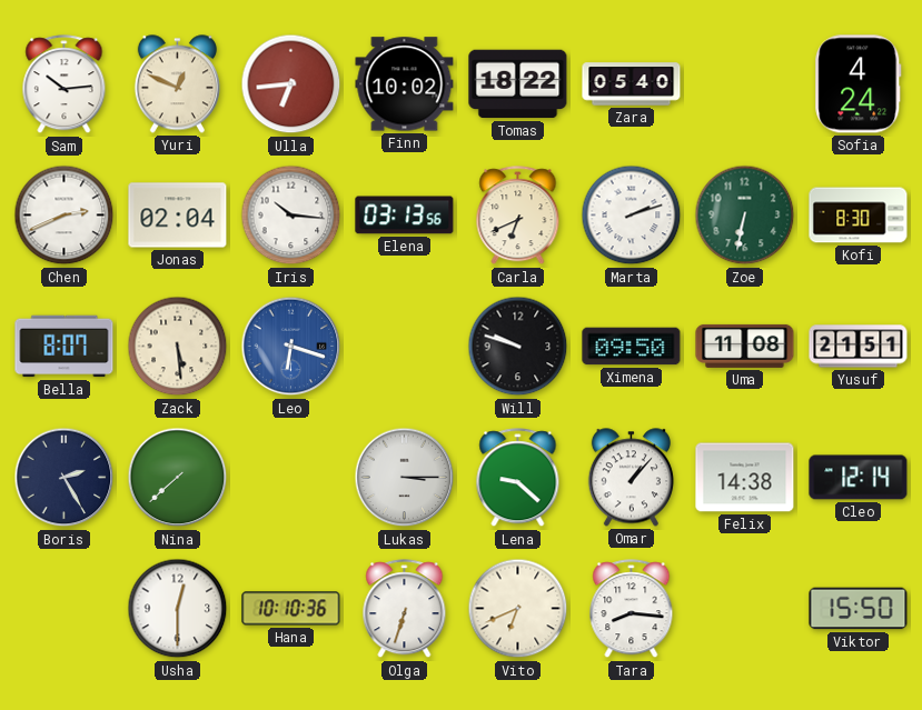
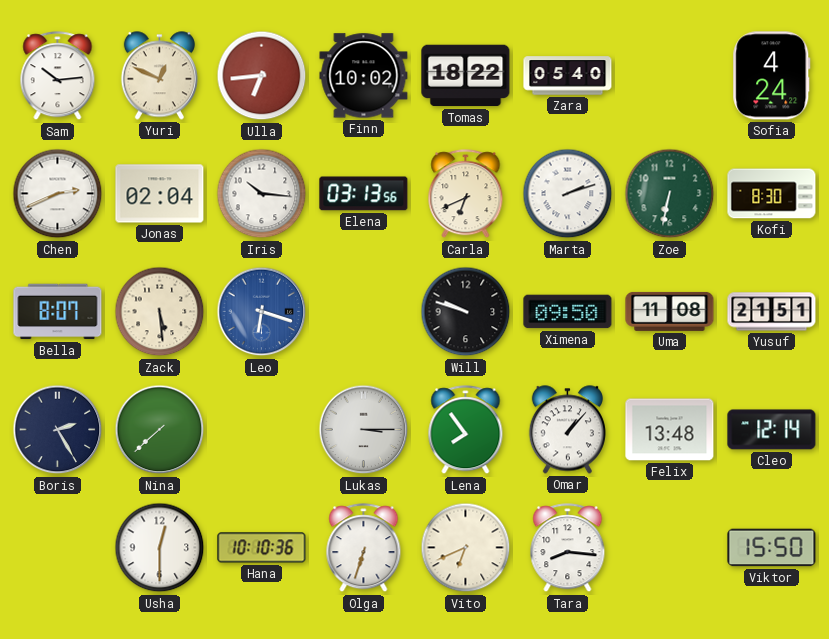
Lena: 9:22 -> 7:54
Felix: 14:38 -> 13:48
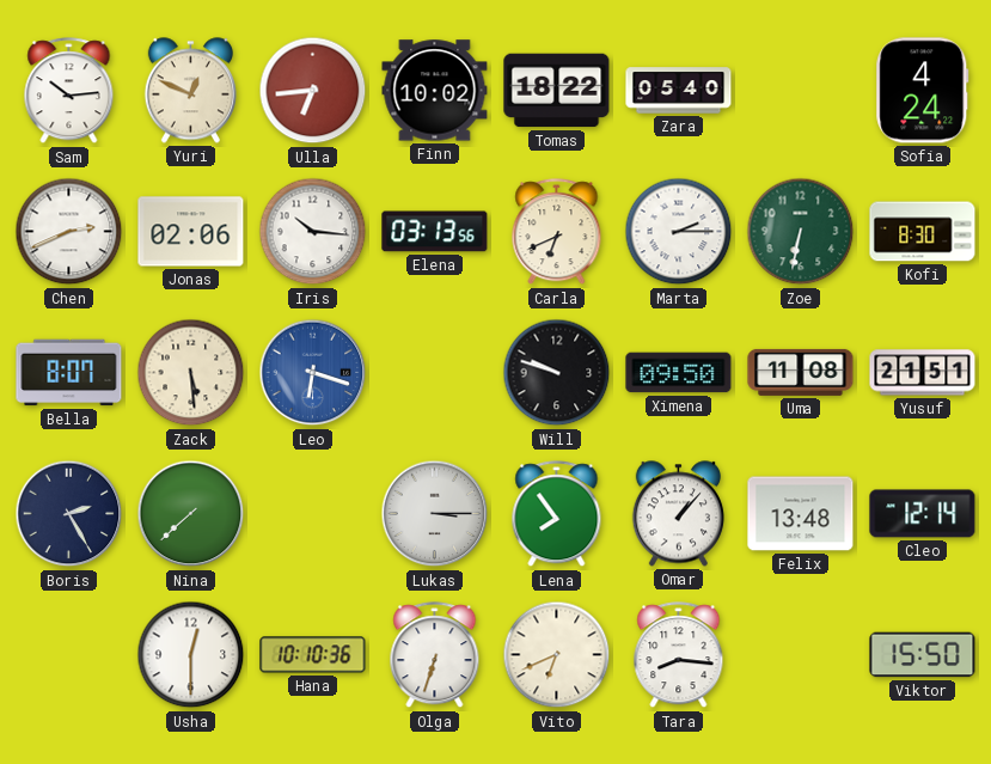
Jonas: 02:04 -> 02:06
Marta: 2:12 -> 2:15
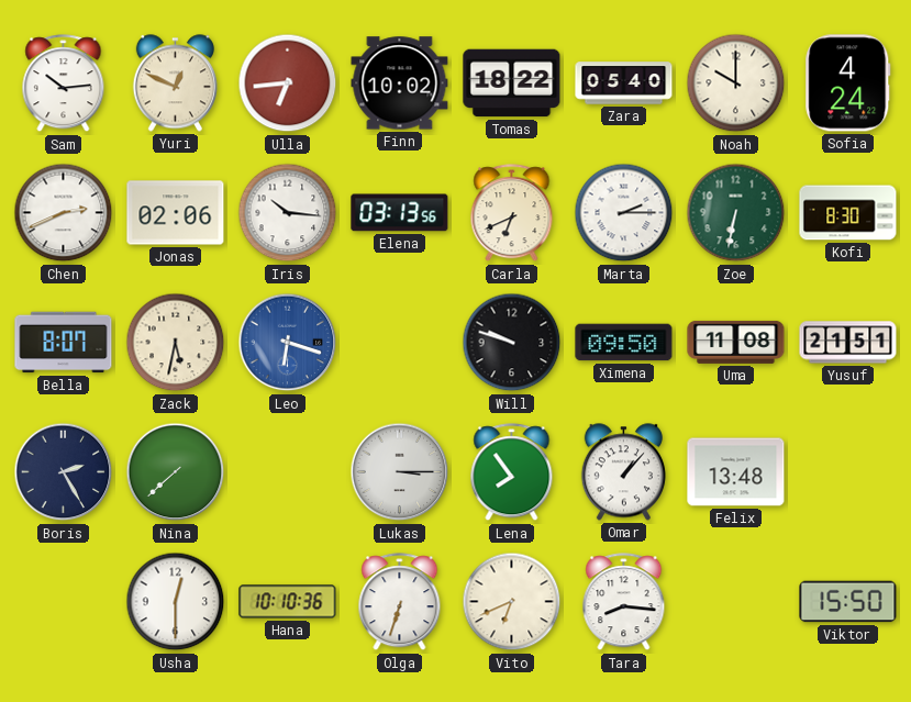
Noah: none -> 10:00
Zack: 5:29 -> 5:32
Cleo: 12:14 -> none
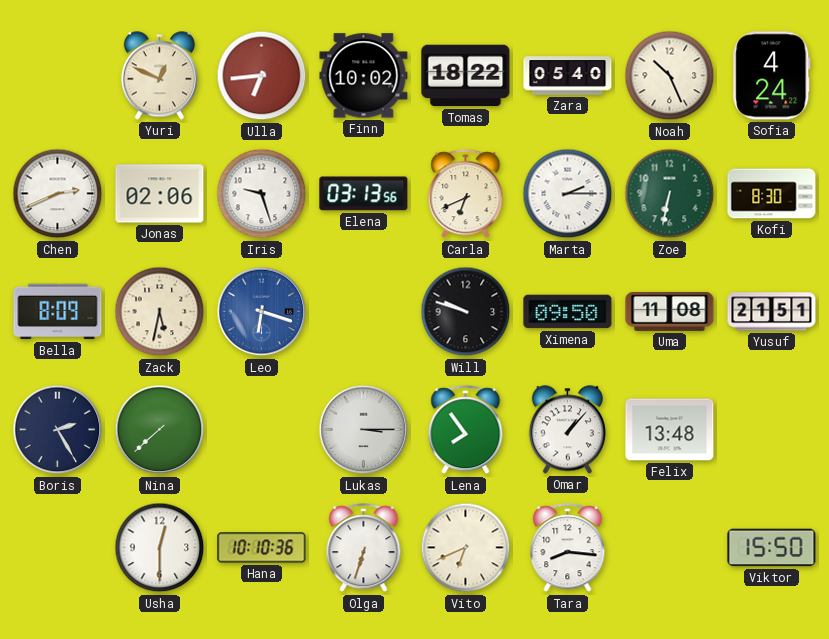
Sam: 10:14 -> none
Noah: 10:00 -> 10:26
Iris: 10:16 -> 9:27
Bella: 8:07 -> 8:09
